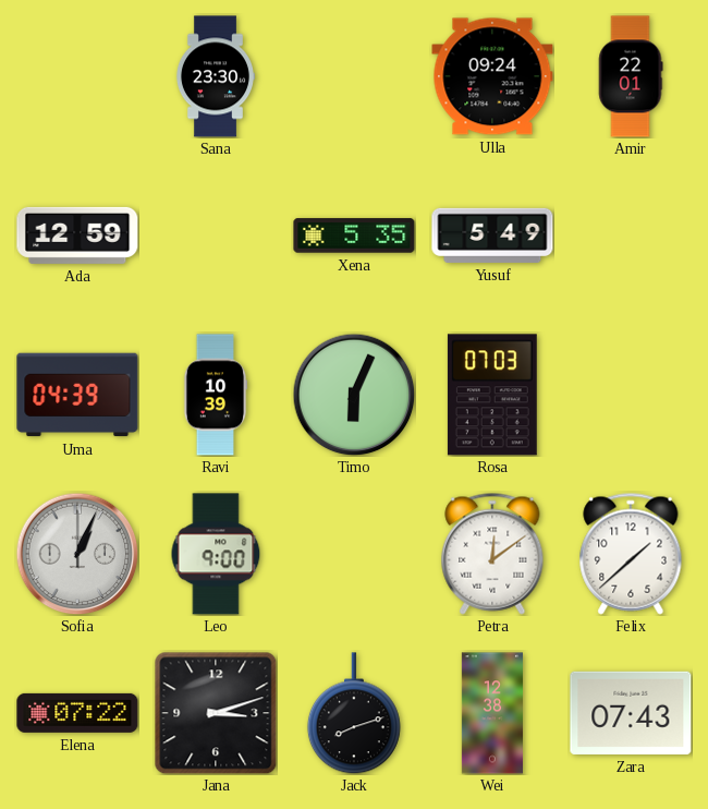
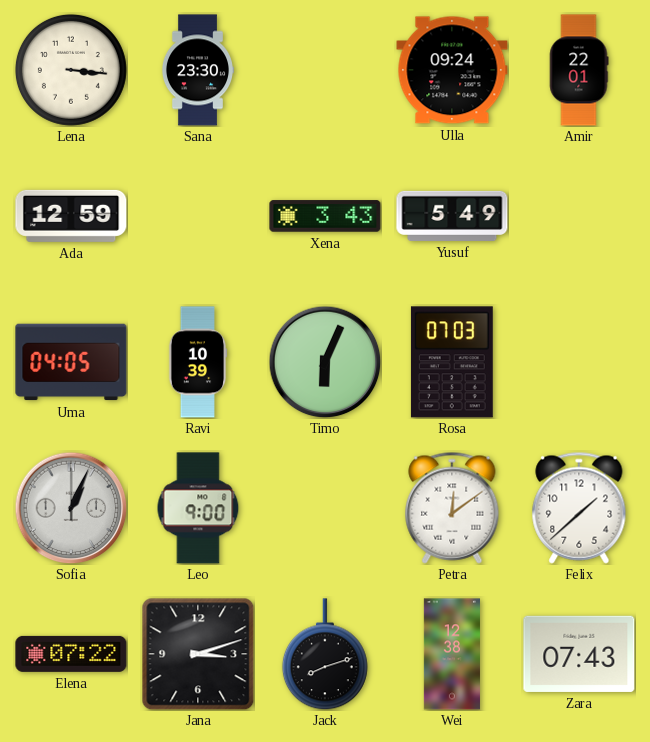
Lena: none -> 3:16
Xena: 5:35 -> 3:43
Uma: 04:39 -> 04:05
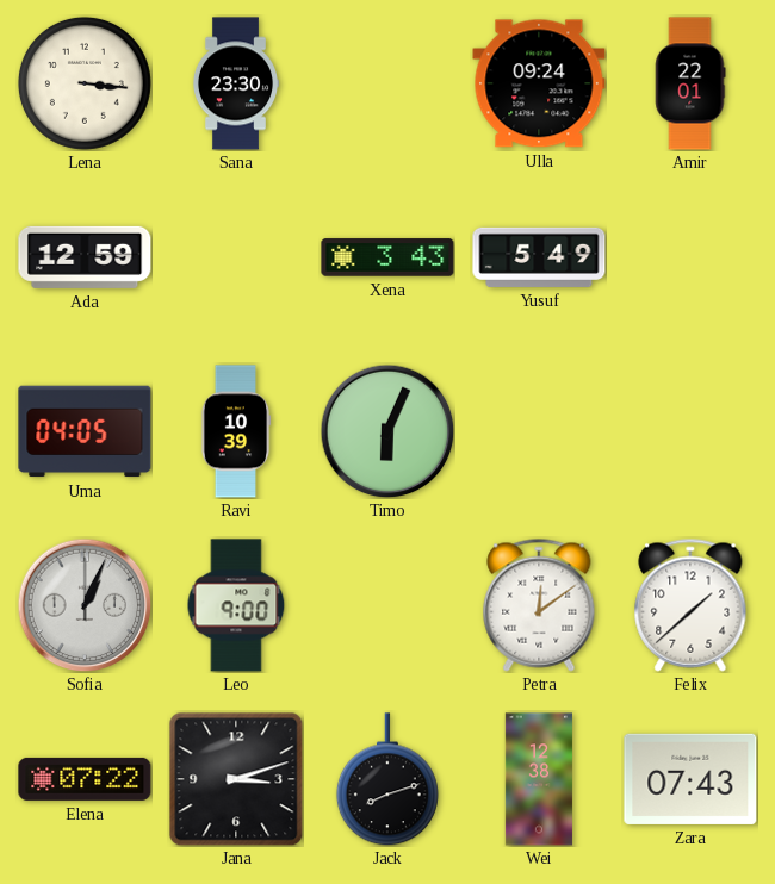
Rosa: 07:03 -> none
